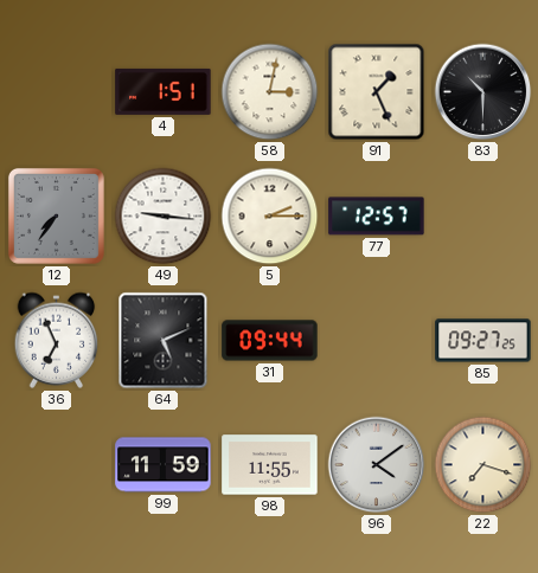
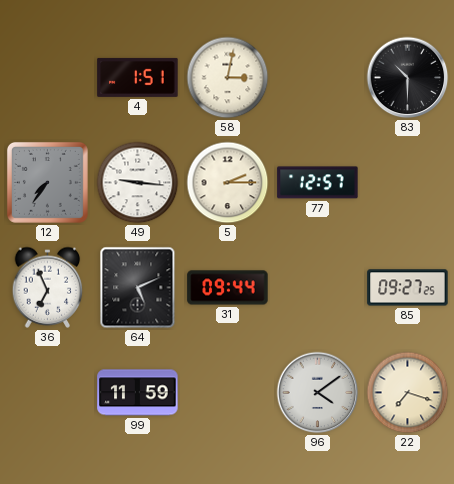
91: 1:26 -> none
98: 11:55 -> none
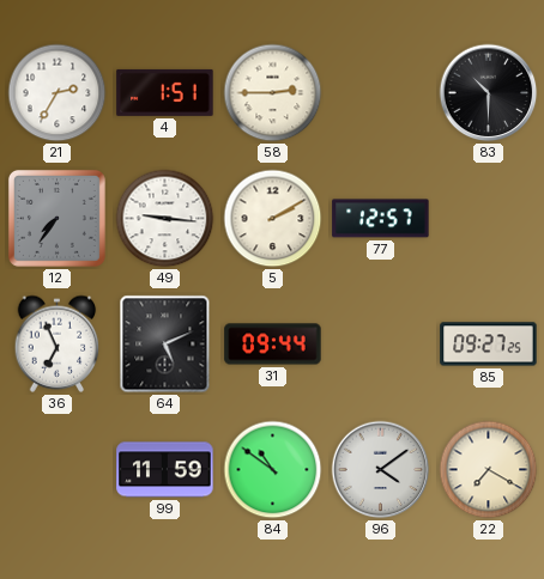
21: none -> 2:35
58: 3:02 -> 2:45
5: 2:15 -> 2:10
84: none -> 10:51
22: 7:18 -> 7:20
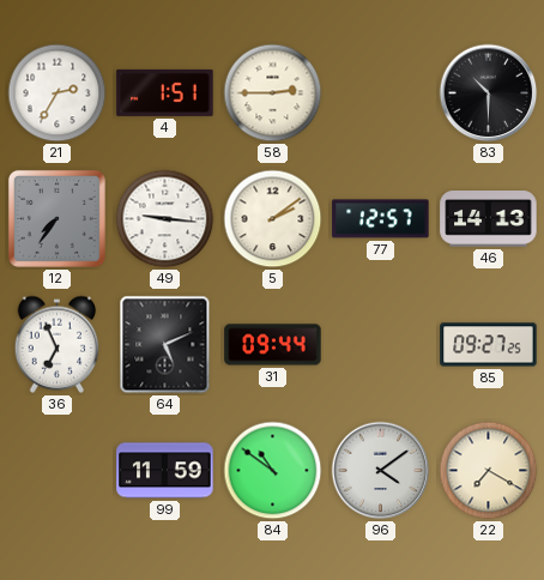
5: 2:10 -> 2:09
46: none -> 14:13
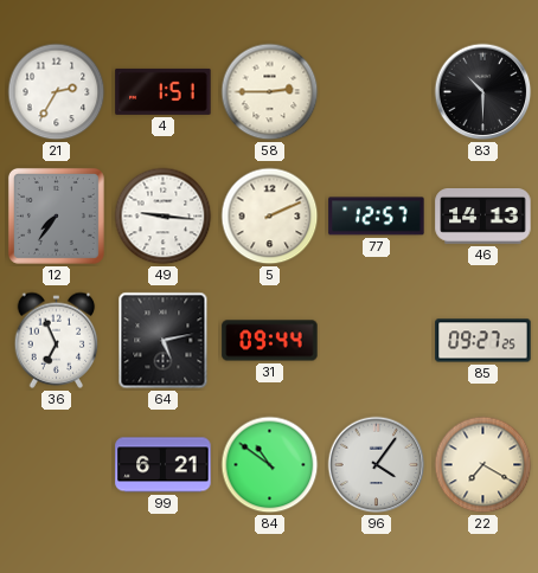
5: 2:09 -> 2:11
64: 5:11 -> 5:13
99: 11:59 -> 6:21
96: 4:09 -> 4:06
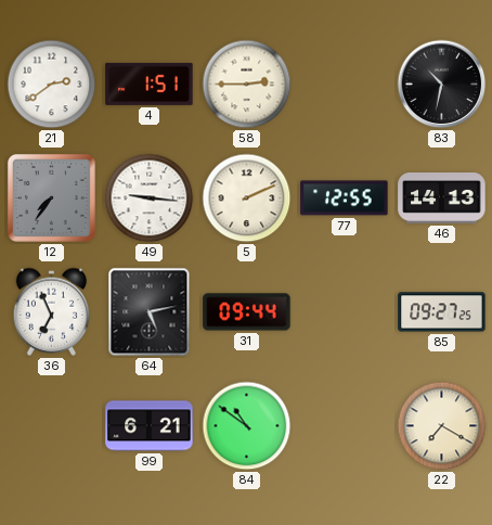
21: 2:35 -> 2:39
83: 10:30 -> 10:32
77: 12:57 -> 12:55
96: 4:06 -> none
